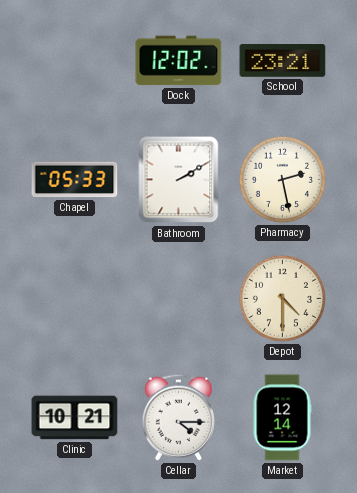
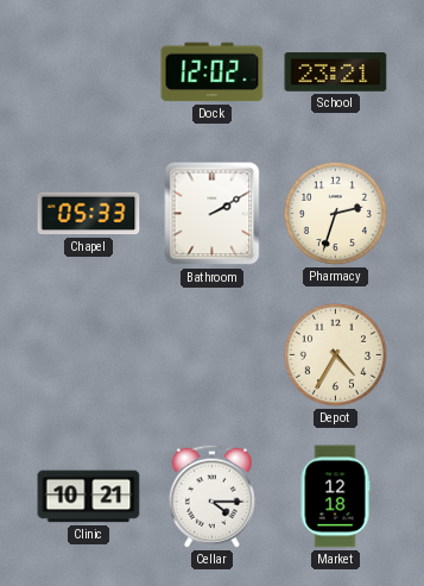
Pharmacy: 2:28 -> 2:33
Depot: 4:30 -> 4:35
Market: 12:14 -> 12:18
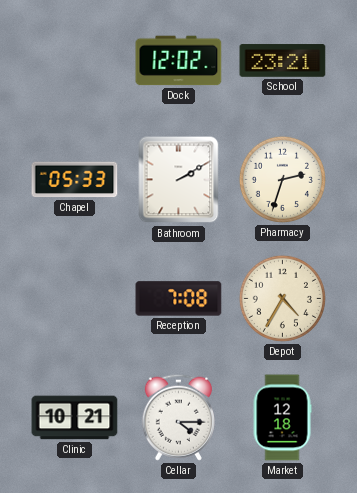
Reception: none -> 7:08
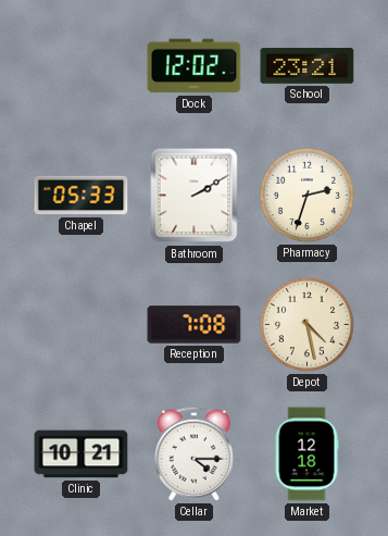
Depot: 4:35 -> 4:28
